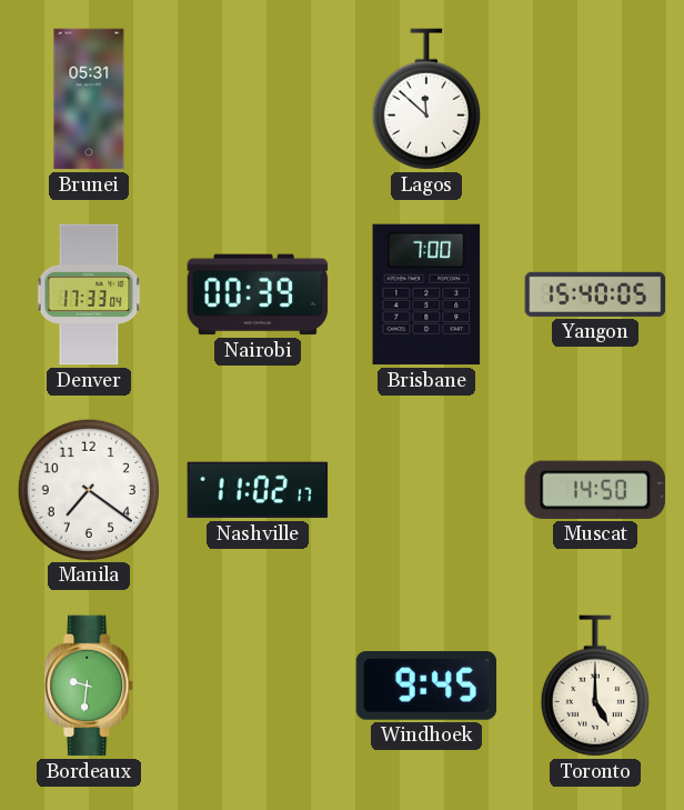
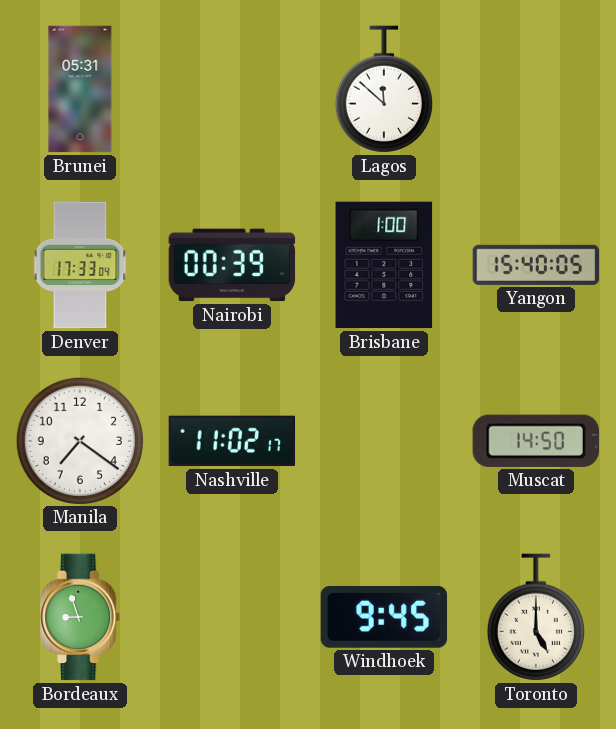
Brisbane: 7:00 -> 1:00
Bordeaux: 9:31 -> 8:57
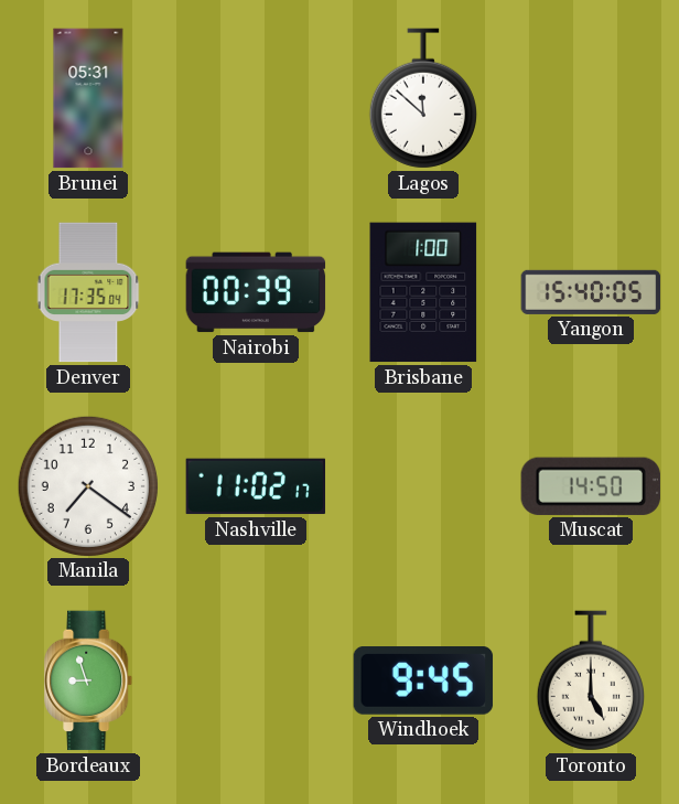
Denver: 17:33 -> 17:35
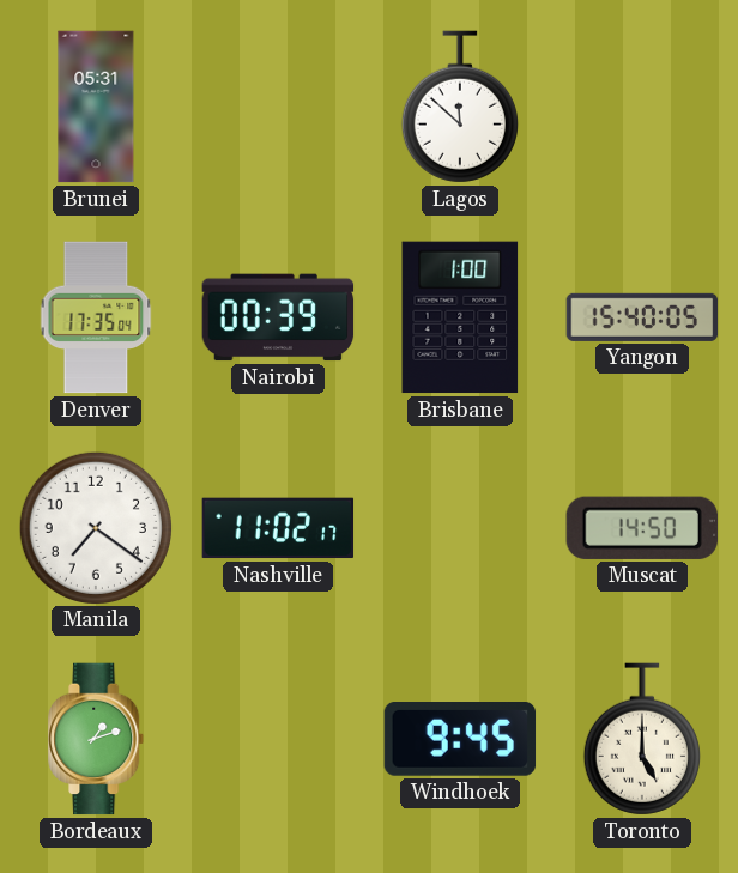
Bordeaux: 8:57 -> 1:12
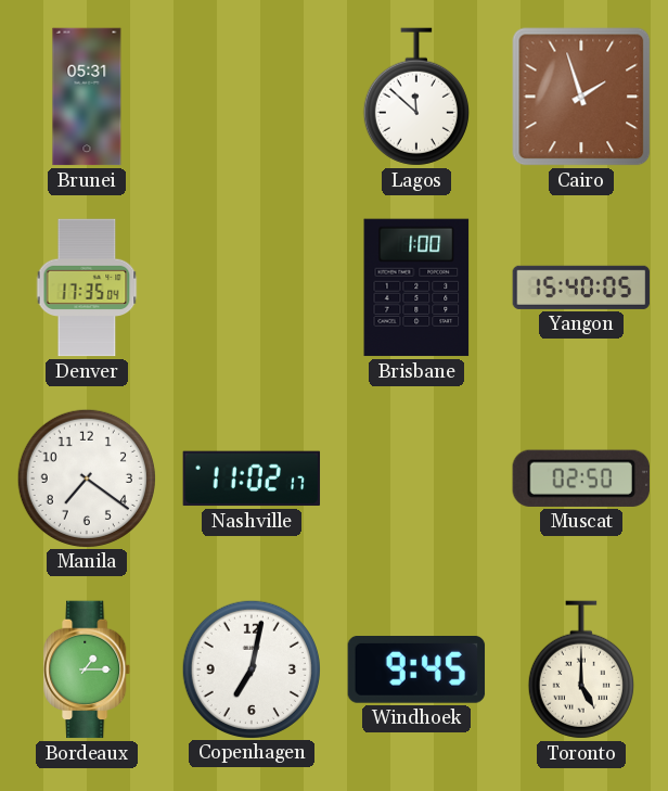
Cairo: none -> 1:57
Nairobi: 00:39 -> none
Muscat: 14:50 -> 02:50
Bordeaux: 1:12 -> 1:15
Copenhagen: none -> 7:02
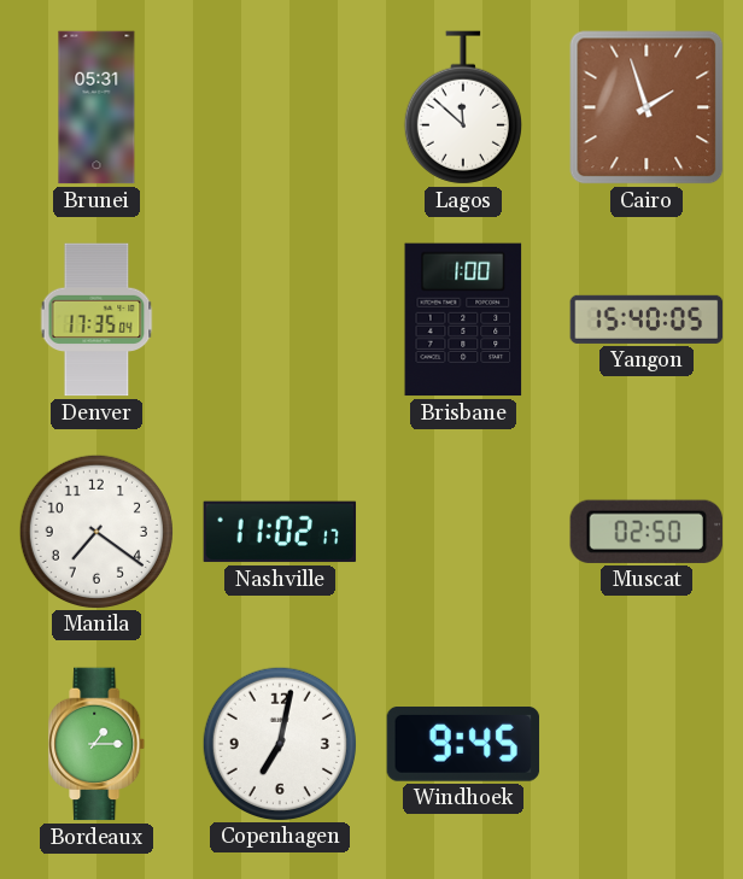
Toronto: 5:00 -> none
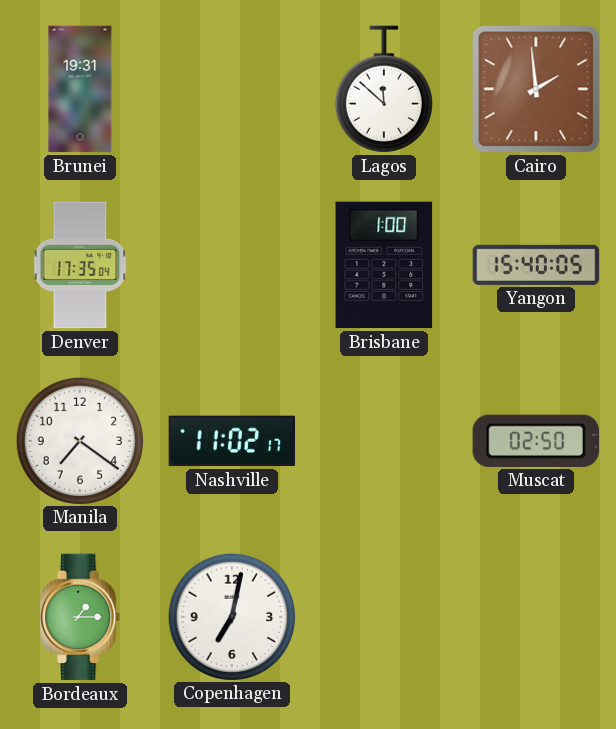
Brunei: 05:31 -> 19:31
Cairo: 1:57 -> 1:59
Windhoek: 9:45 -> none
